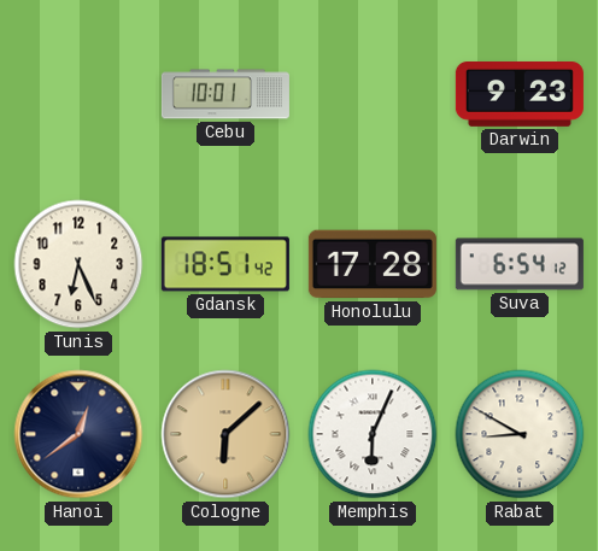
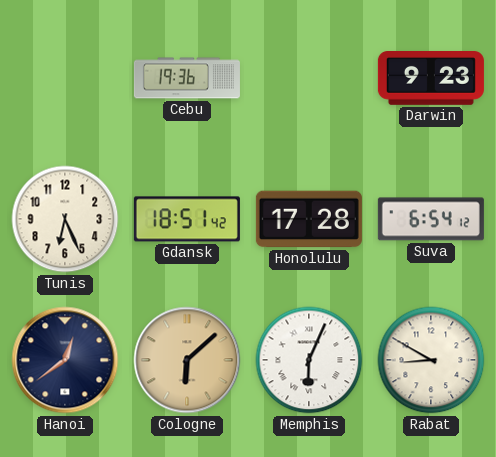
Cebu: 10:01 -> 19:36
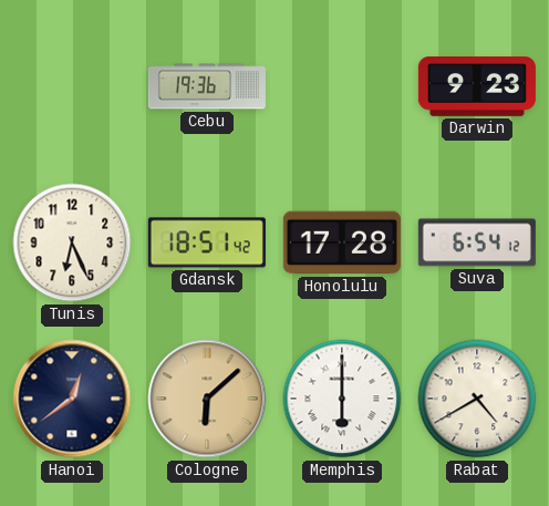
Memphis: 6:04 -> 6:00
Rabat: 8:50 -> 4:40
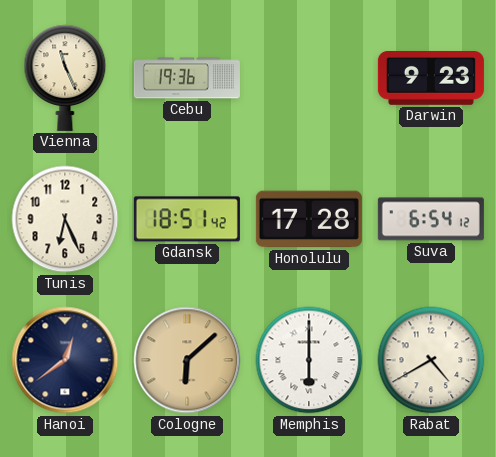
Vienna: none -> 11:26
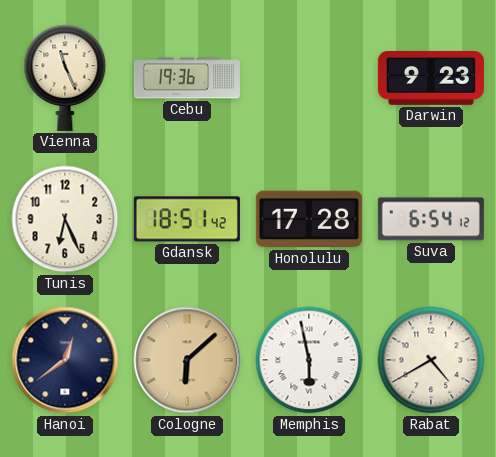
Memphis: 6:00 -> 5:58
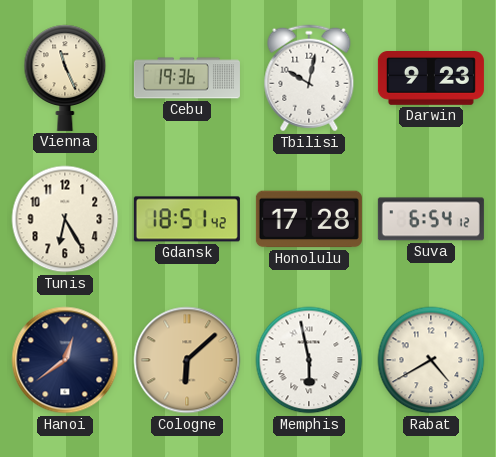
Tbilisi: none -> 10:02
Tunis: 6:26 -> 6:25
